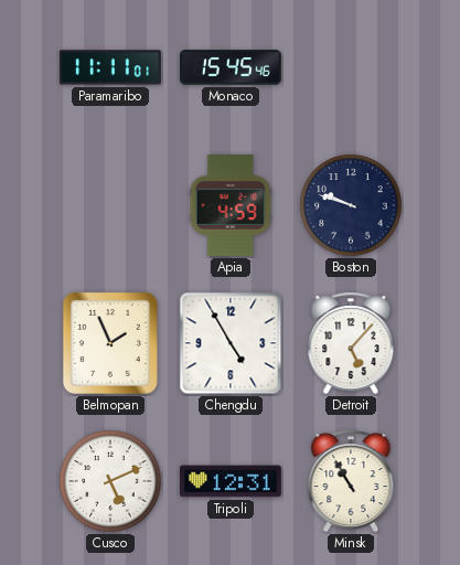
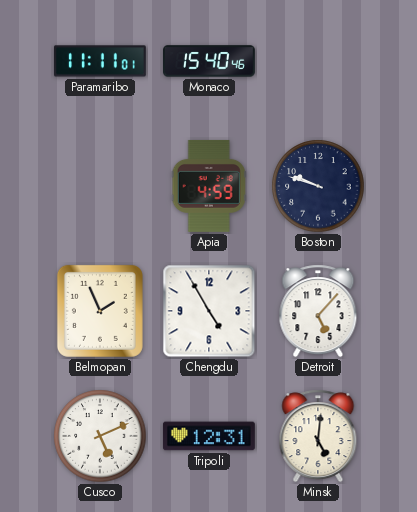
Monaco: 15:45 -> 15:40
Minsk: 10:55 -> 5:01
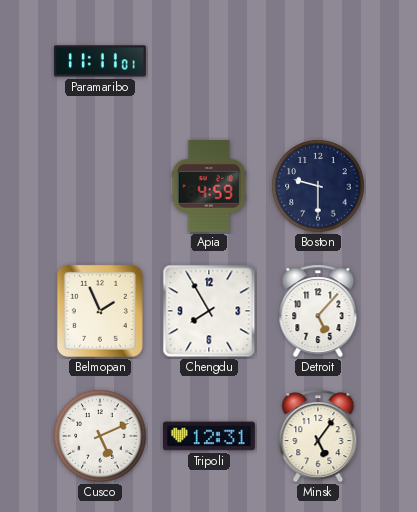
Monaco: 15:40 -> none
Boston: 9:48 -> 9:30
Chengdu: 4:55 -> 7:55
Minsk: 5:01 -> 5:06
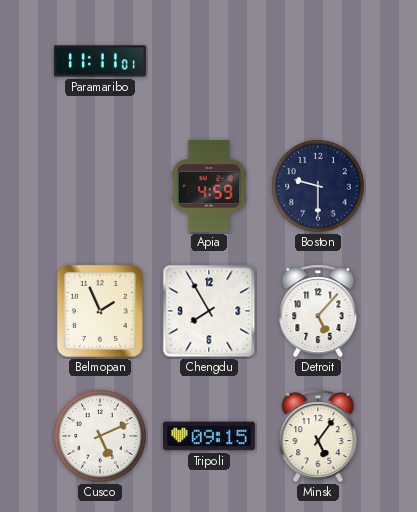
Tripoli: 12:31 -> 09:15
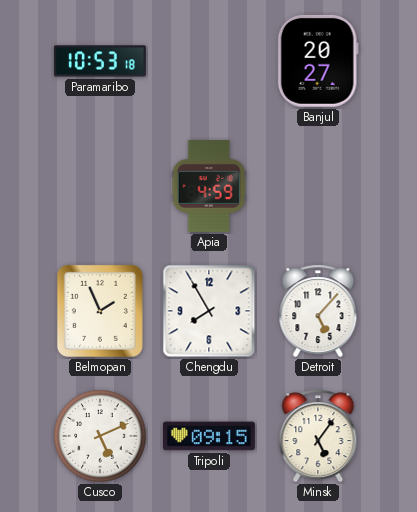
Paramaribo: 11:11 -> 10:53
Banjul: none -> 20:27
Boston: 9:30 -> none
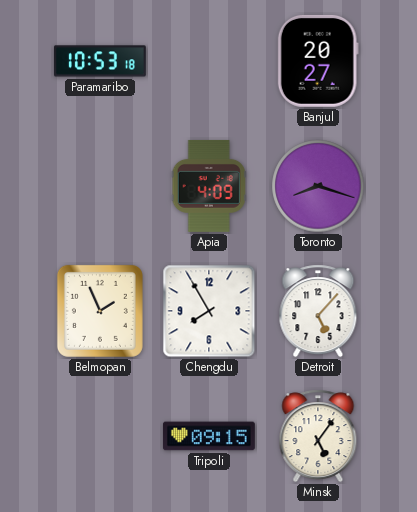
Apia: 4:59 -> 4:09
Toronto: none -> 8:18
Cusco: 5:11 -> none
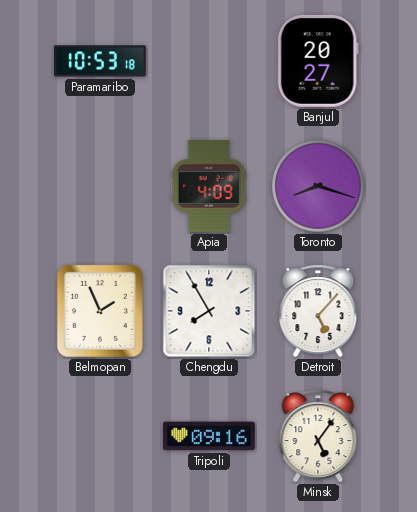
Tripoli: 09:15 -> 09:16
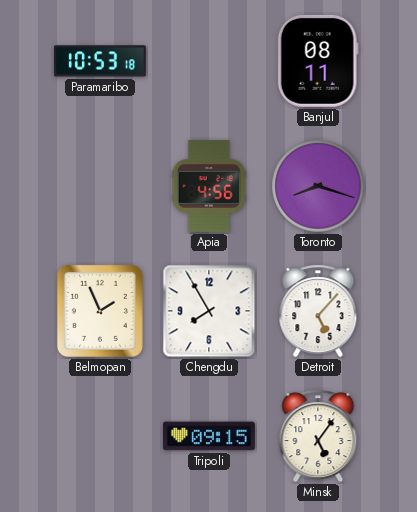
Banjul: 20:27 -> 08:11
Apia: 4:09 -> 4:56
Tripoli: 09:16 -> 09:15
